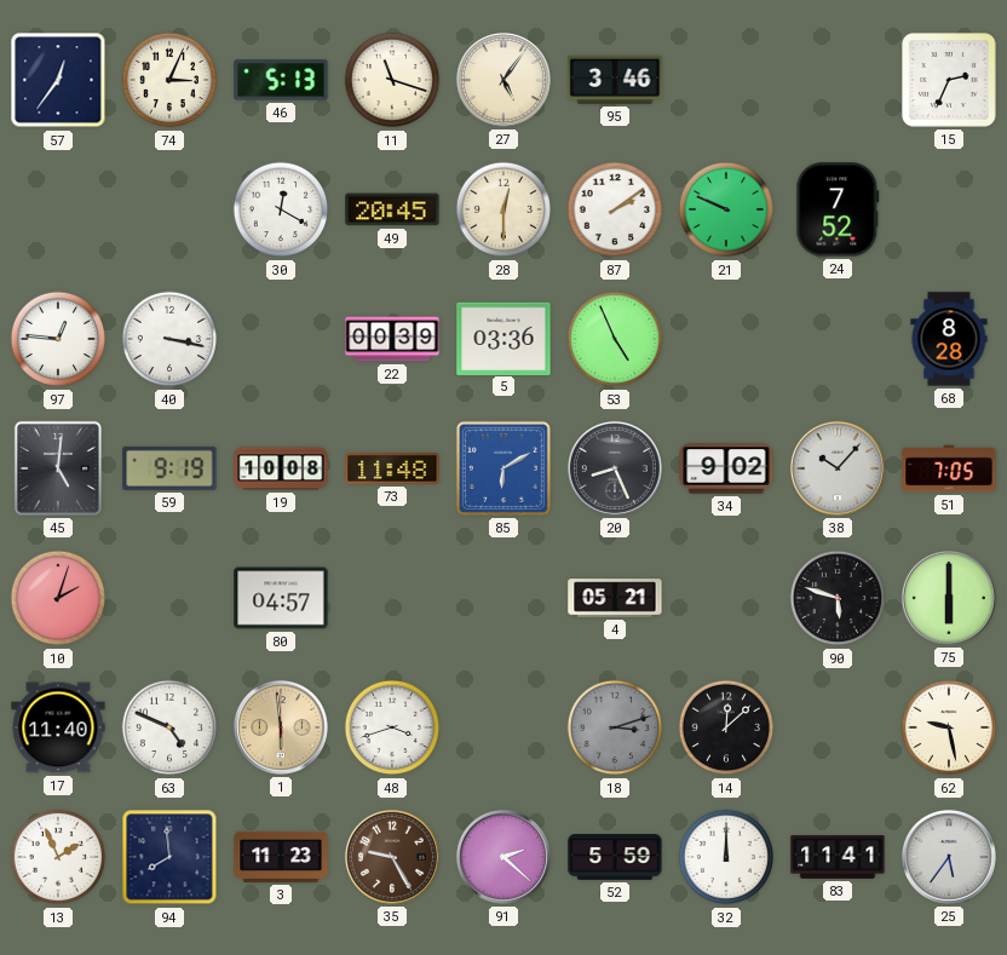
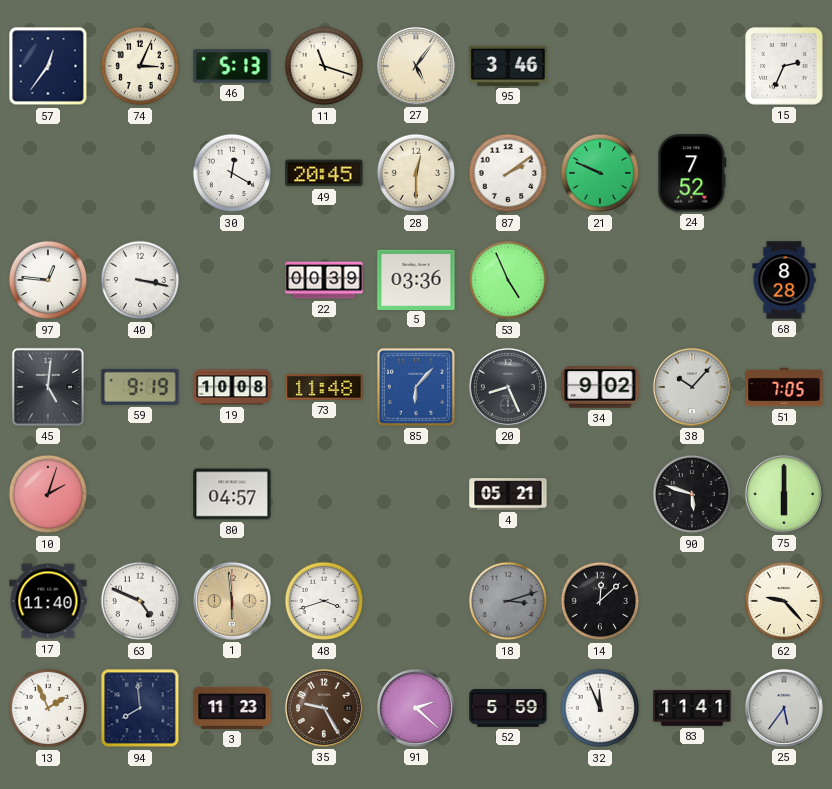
85: 6:10 -> 6:07
62: 9:28 -> 9:23
32: 12:00 -> 11:56
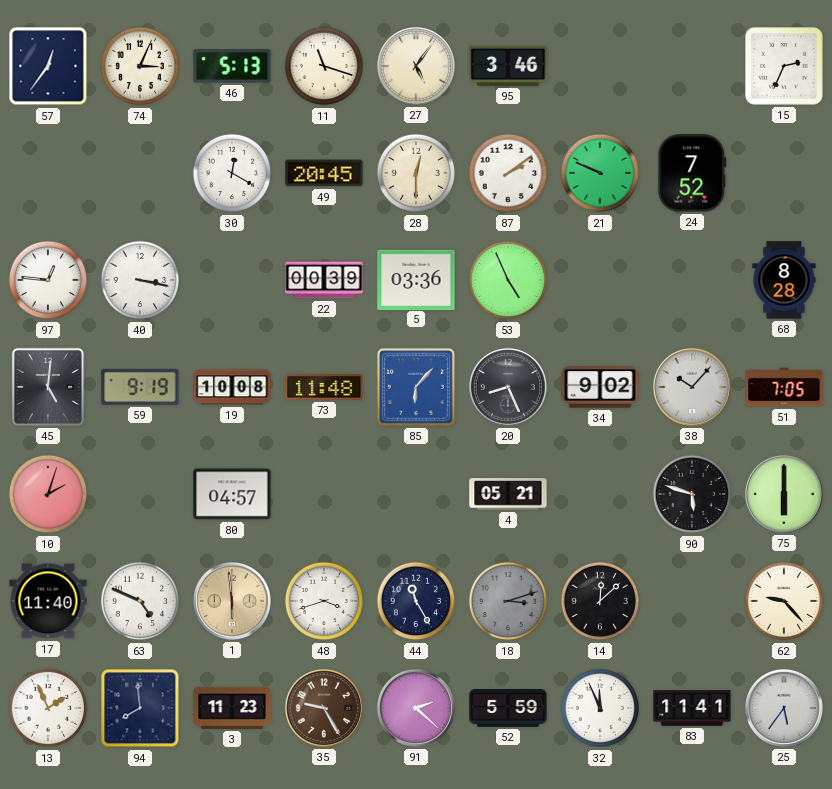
44: none -> 11:25
